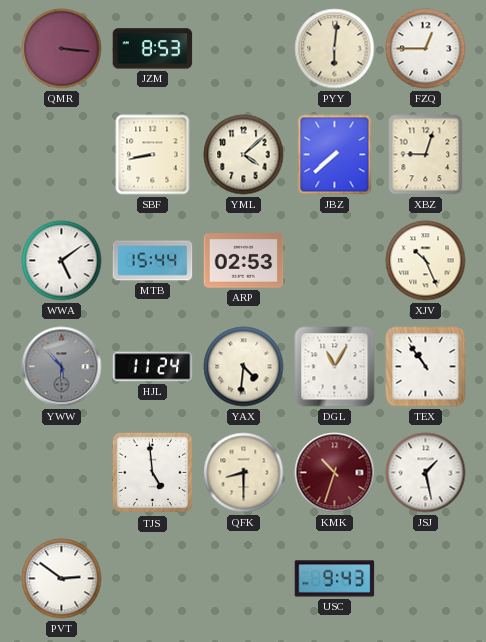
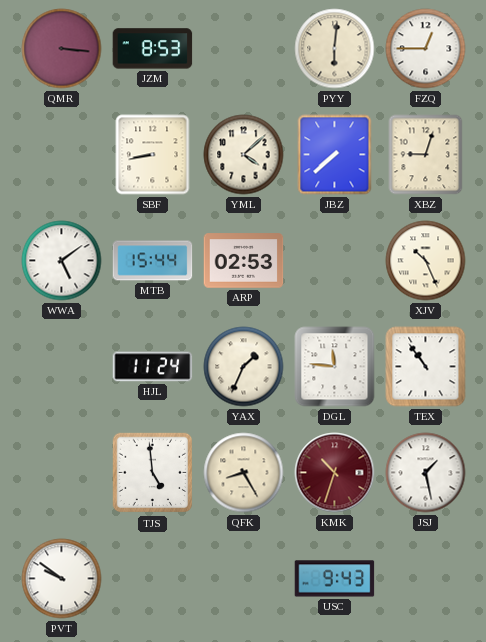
YWW: 5:53 -> none
YAX: 4:31 -> 1:34
DGL: 11:05 -> 11:46
QFK: 8:30 -> 8:25
PVT: 2:51 -> 9:51
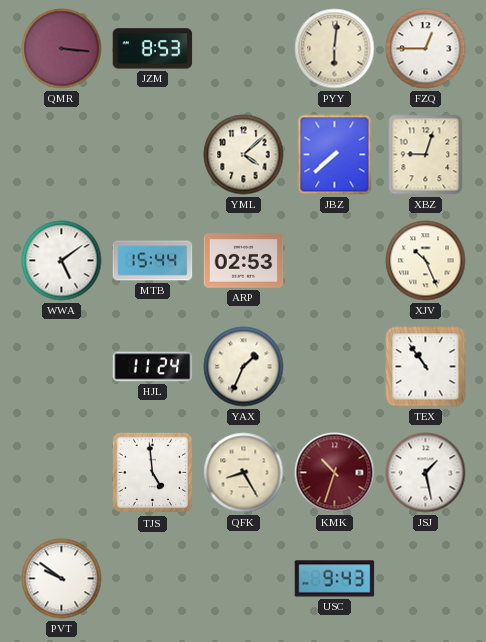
SBF: 8:43 -> none
DGL: 11:46 -> none
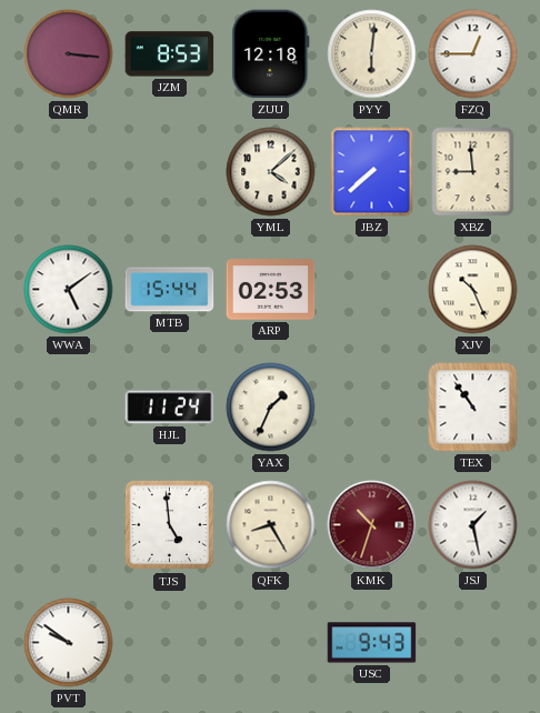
ZUU: none -> 12:18
XBZ: 9:03 -> 8:59
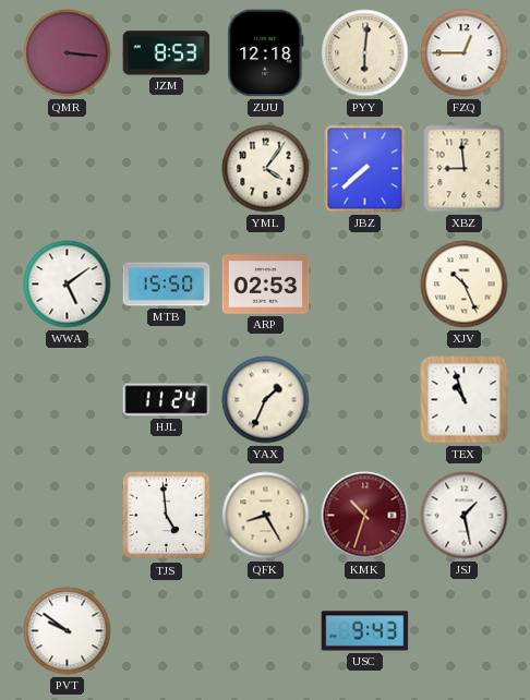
YML: 4:08 -> 4:06
MTB: 15:44 -> 15:50
TEX: 10:54 -> 10:57
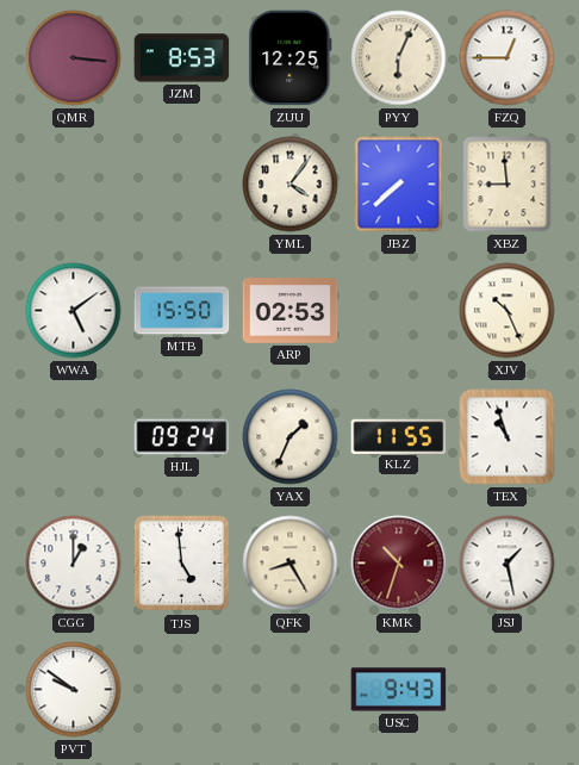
ZUU: 12:18 -> 12:25
PYY: 6:01 -> 6:04
HJL: 11:24 -> 09:24
KLZ: none -> 11:55
CGG: none -> 1:00
